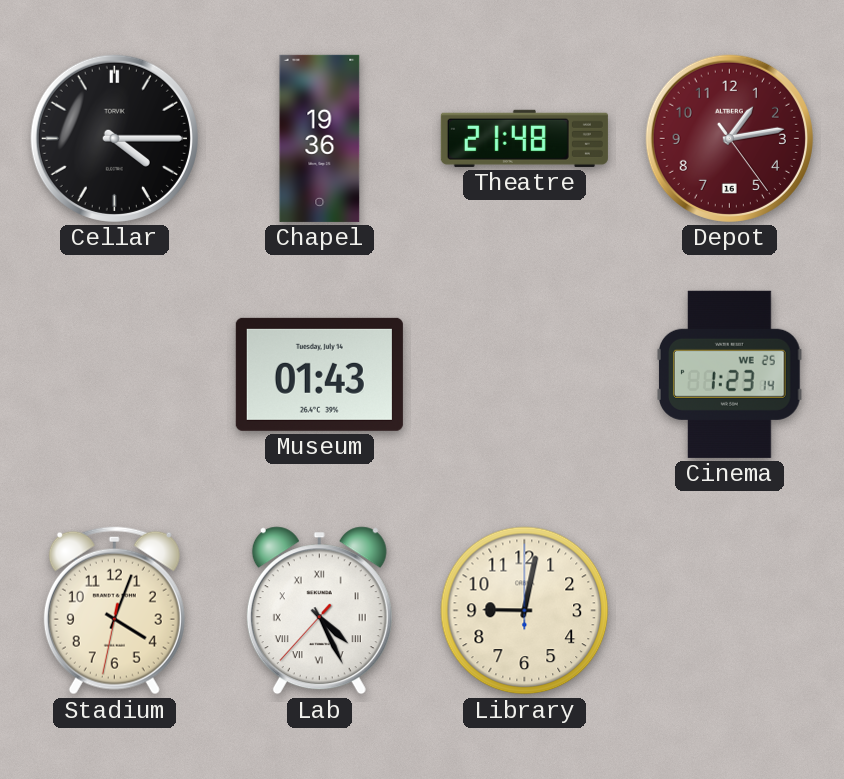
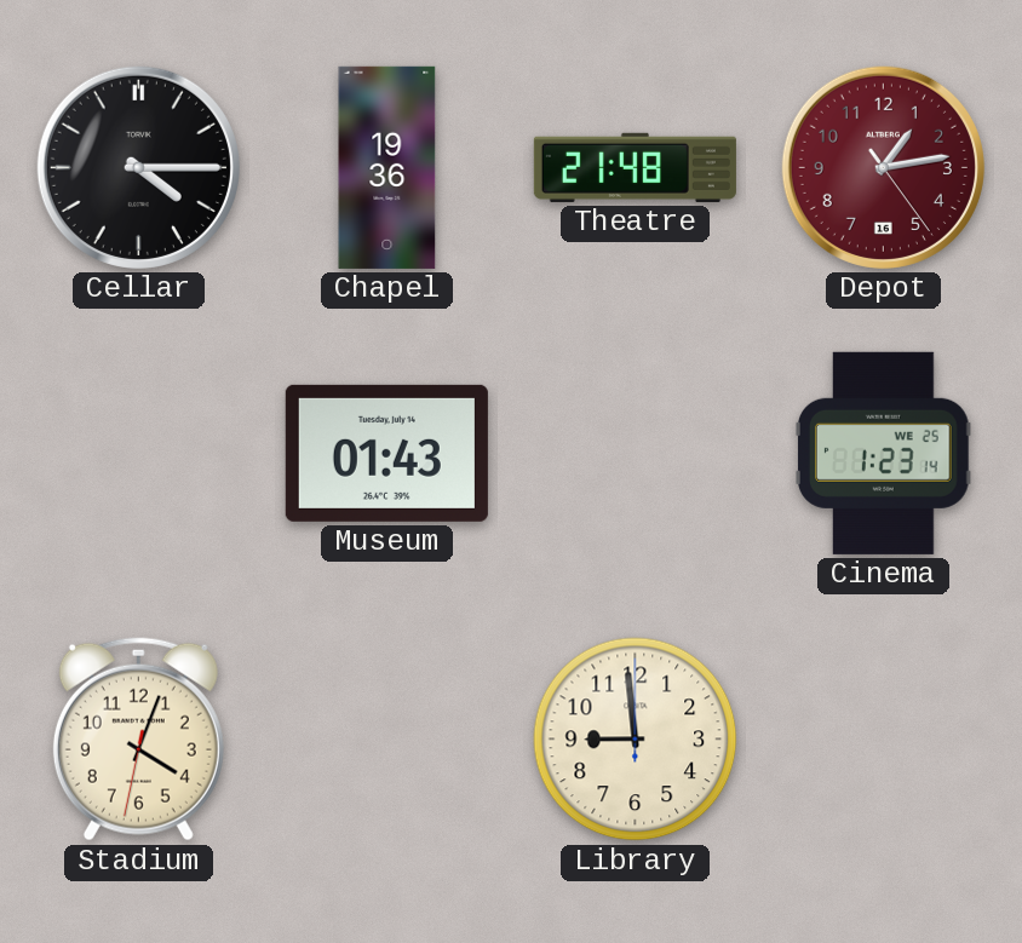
Lab: 4:25 -> none
Library: 9:02 -> 8:59
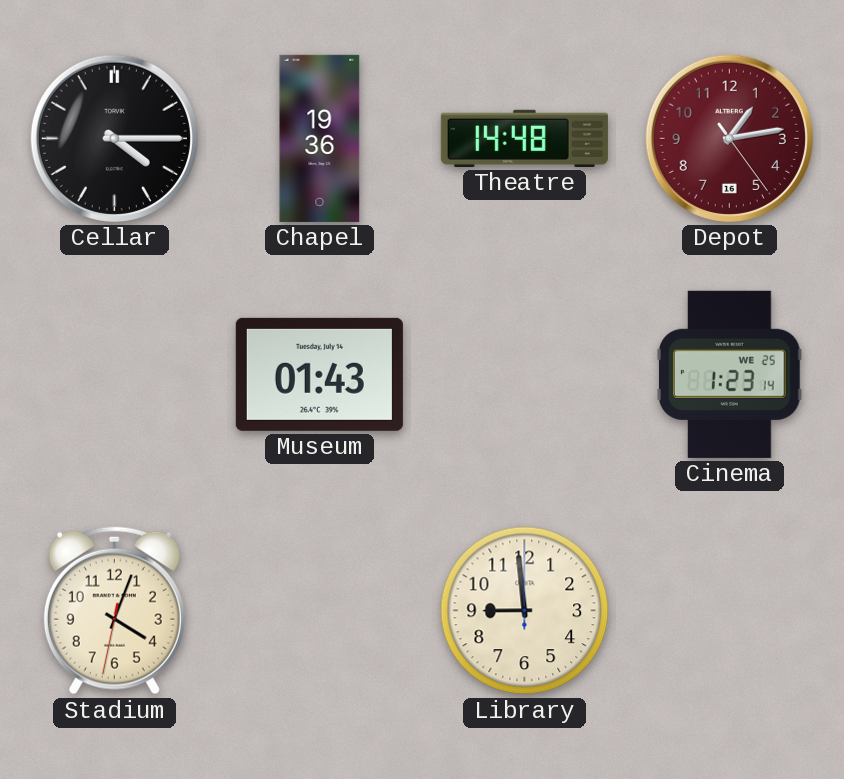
Theatre: 21:48 -> 14:48
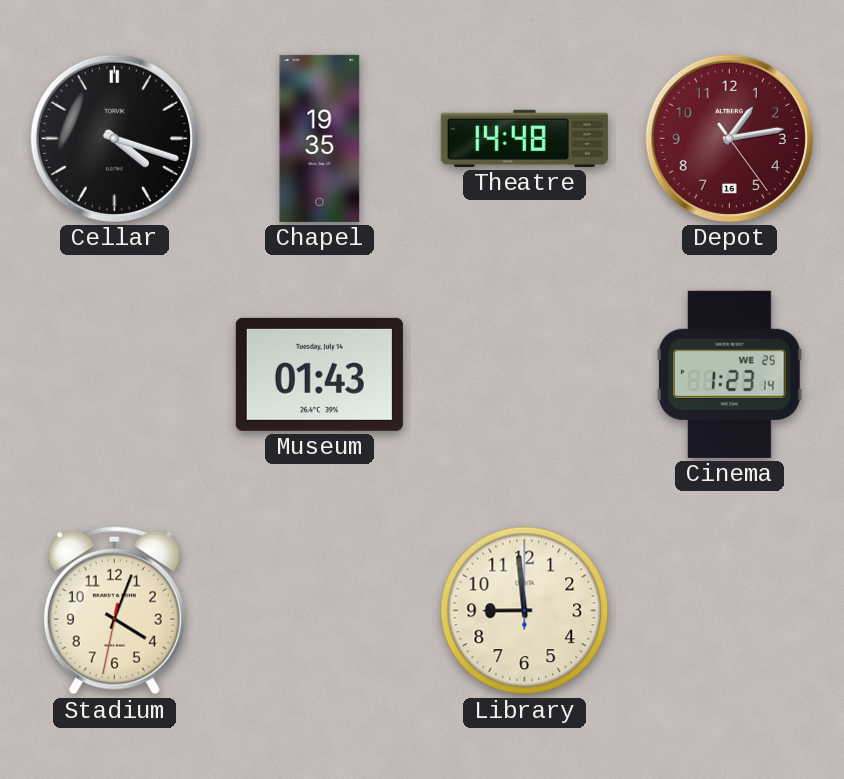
Cellar: 4:15 -> 4:18
Chapel: 19:36 -> 19:35
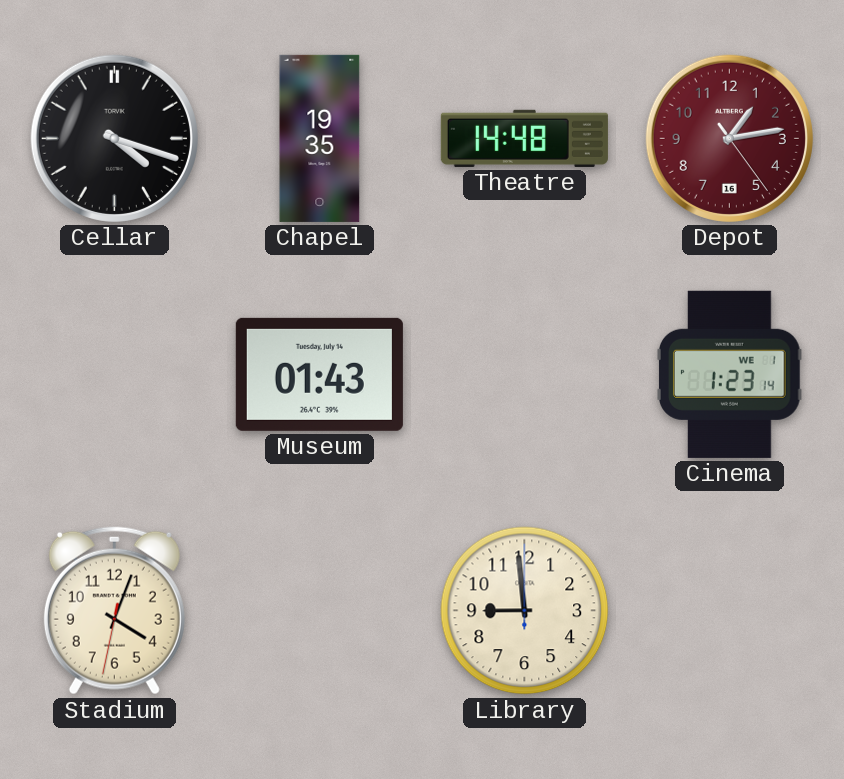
Cinema date: WE 25 -> WE 1
